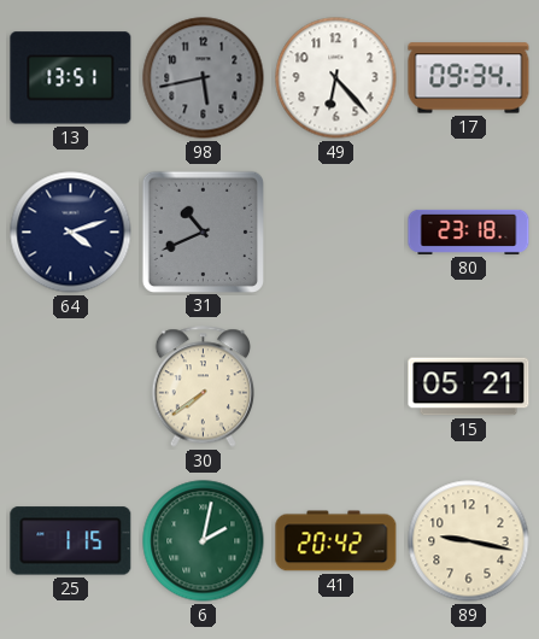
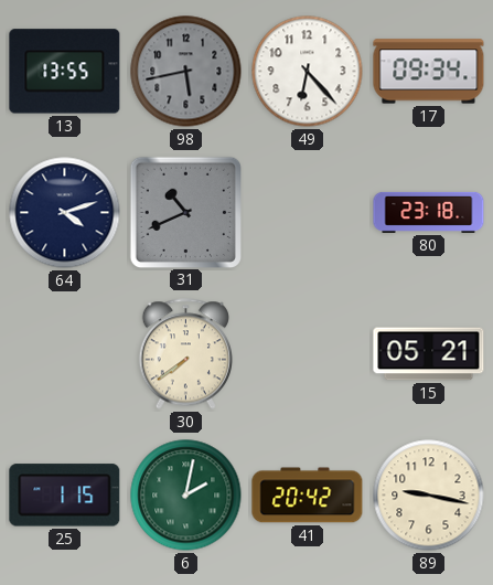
13: 13:51 -> 13:55
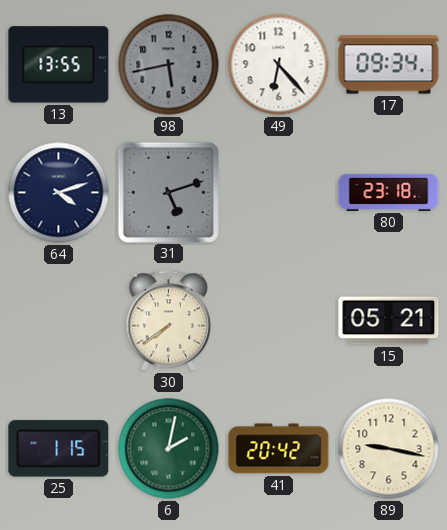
31: 10:41 -> 5:12
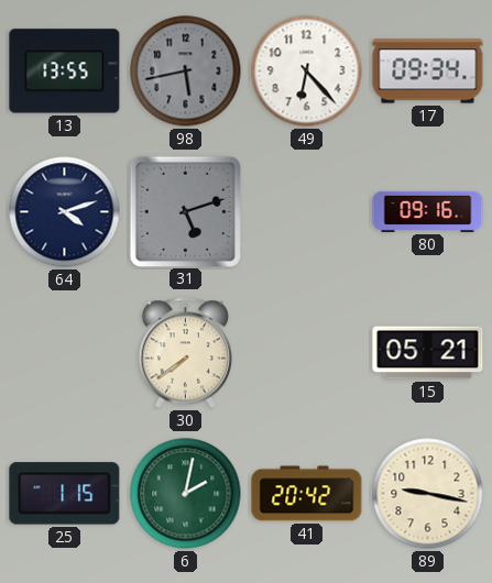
80: 23:18 -> 09:16
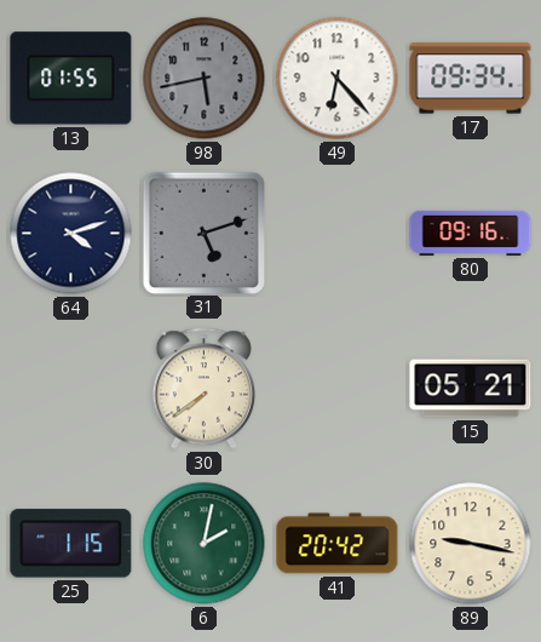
13: 13:55 -> 01:55
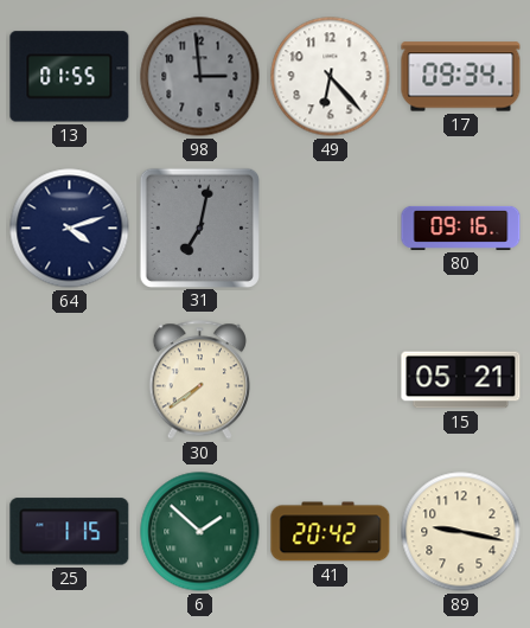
98: 5:43 -> 2:59
31: 5:12 -> 7:02
6: 2:02 -> 1:52
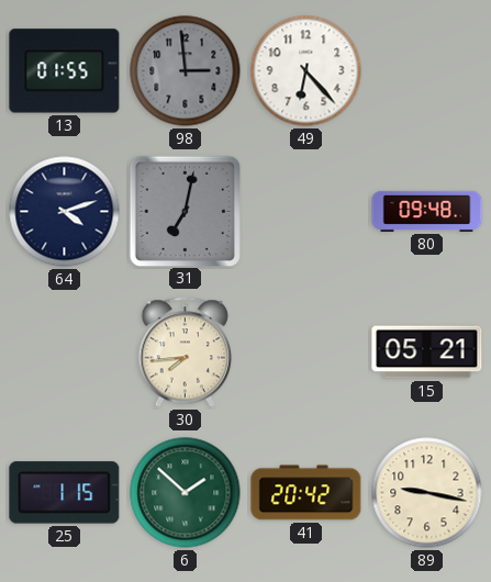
17: 09:34 -> none
80: 09:16 -> 09:48
30: 7:39 -> 7:44
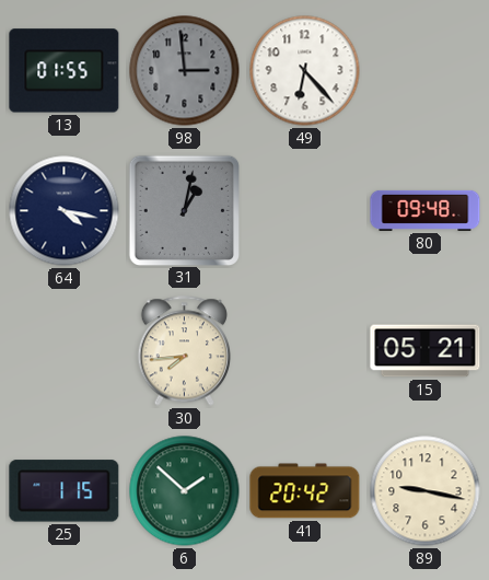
64: 4:12 -> 4:17
31: 7:02 -> 1:02
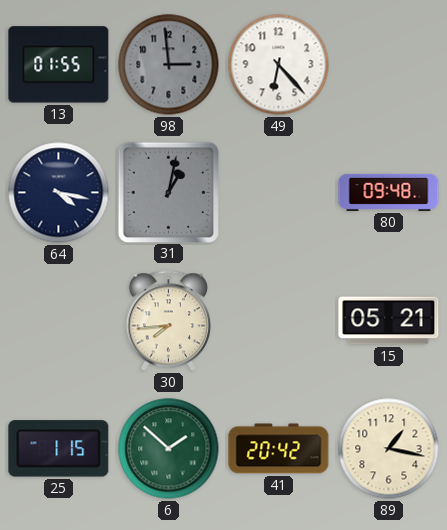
89: 9:17 -> 1:17
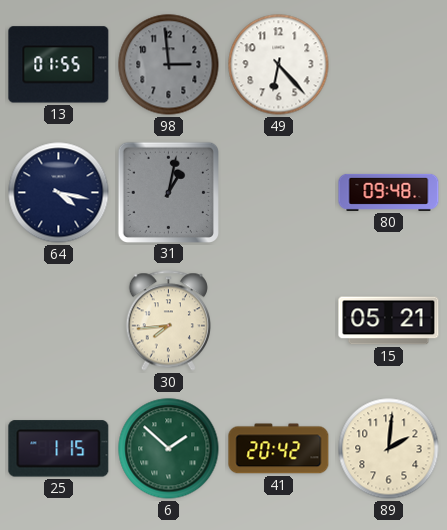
89: 1:17 -> 2:01
